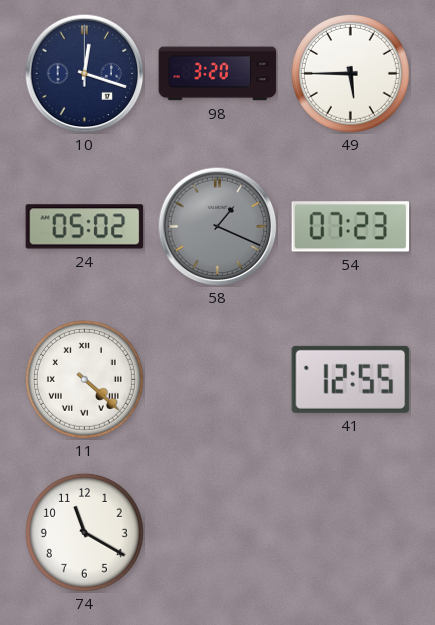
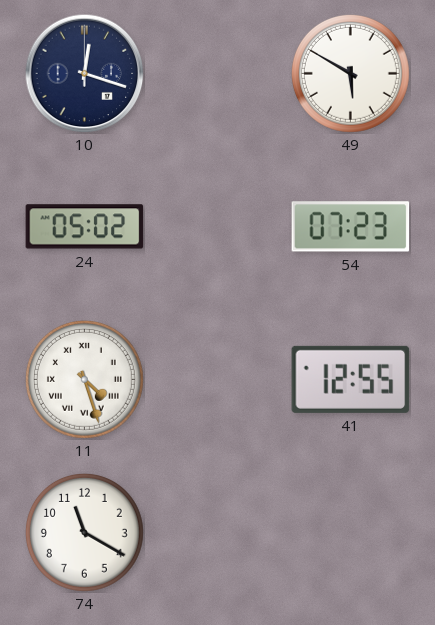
98: 3:20 -> none
49: 5:45 -> 5:50
58: 1:19 -> none
11: 4:22 -> 4:27
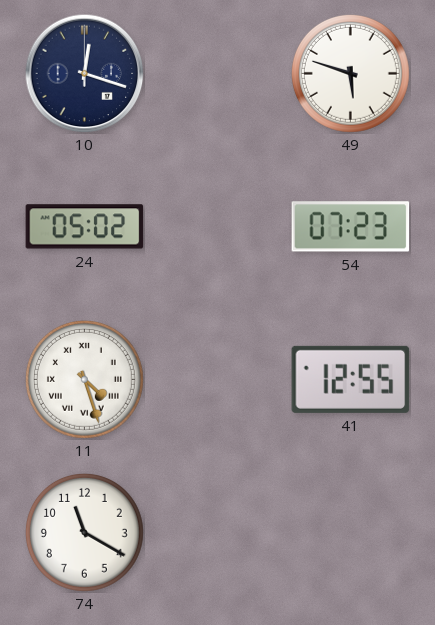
49: 5:50 -> 5:48
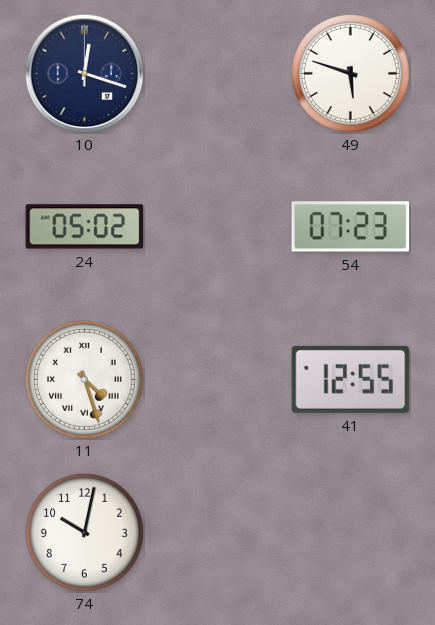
74: 11:20 -> 10:02
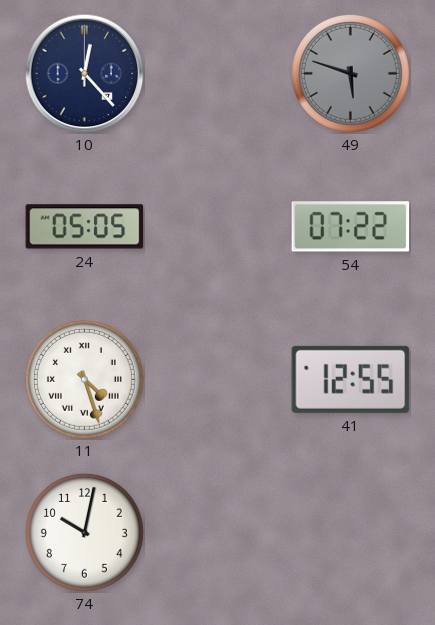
10: 12:18 -> 12:23
49 dial: white -> grey
24: 05:02 -> 05:05
54: 07:23 -> 07:22
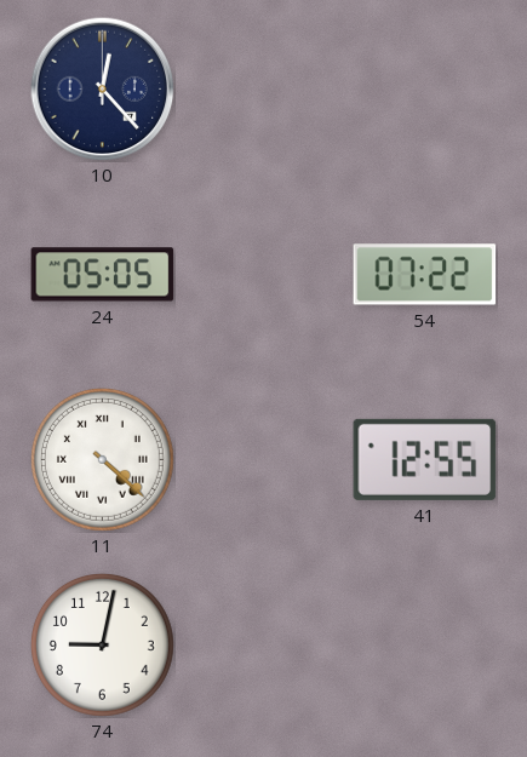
49: 5:48 -> none
11: 4:27 -> 4:22
74: 10:02 -> 9:02
